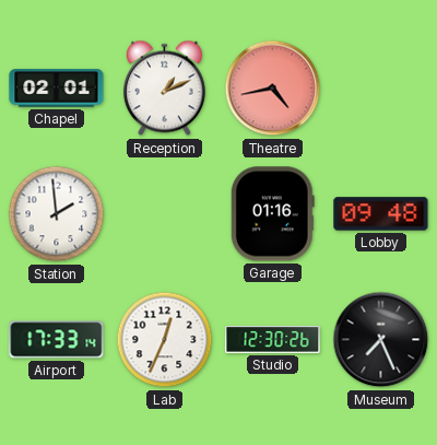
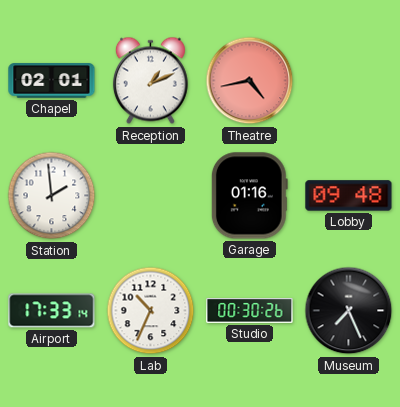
Lab: 12:34 -> 10:34
Studio: 12:30 -> 00:30
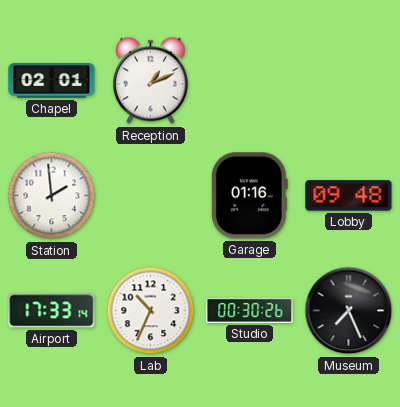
Theatre: 4:43 -> none
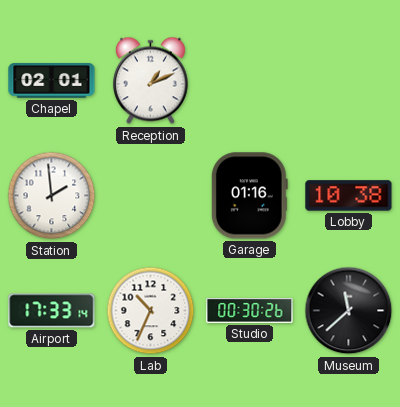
Lobby: 09:48 -> 10:38
Museum: 7:26 -> 11:38
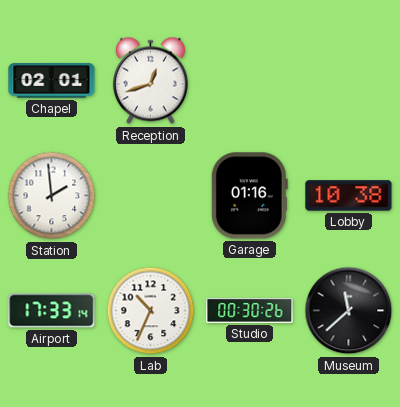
Reception: 1:11 -> 12:42
